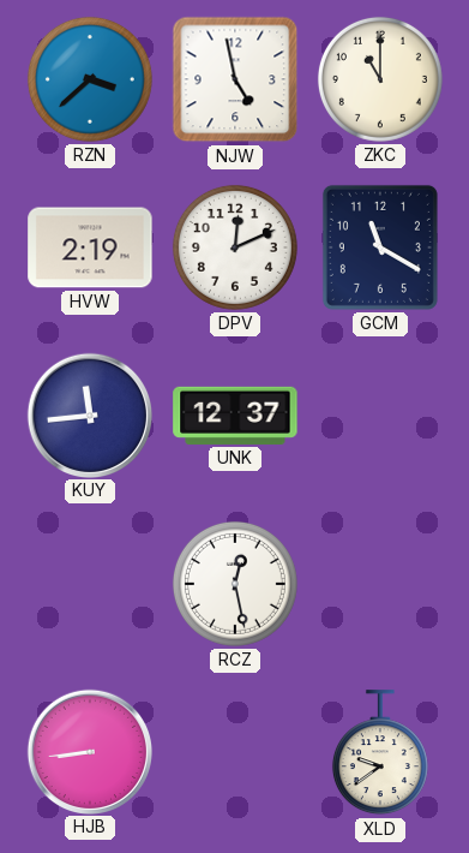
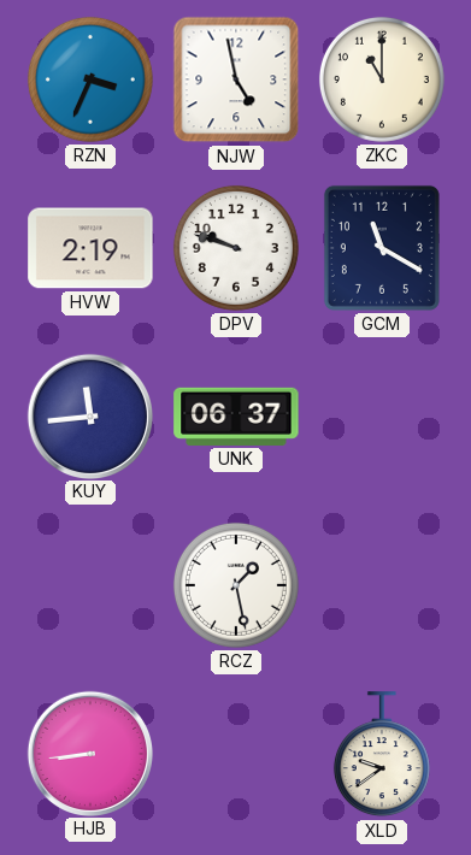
RZN: 3:38 -> 3:34
DPV: 12:11 -> 9:48
UNK: 12:37 -> 06:37
RCZ: 12:28 -> 1:28
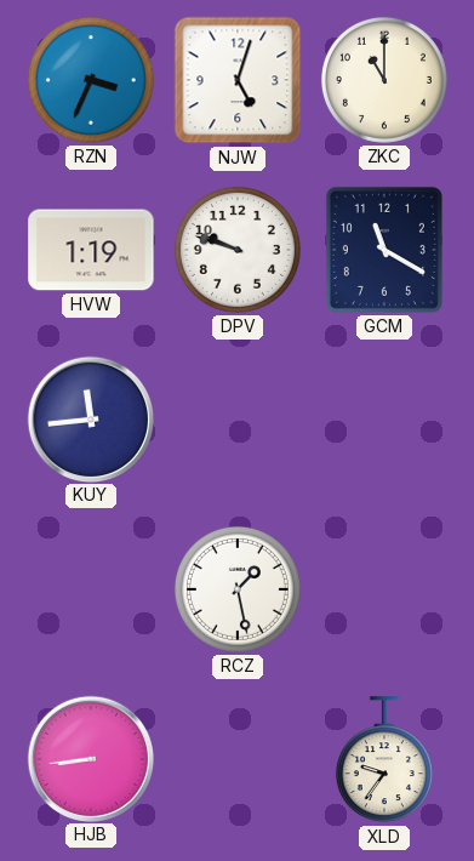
NJW: 4:58 -> 5:03
HVW: 2:19 -> 1:19
UNK: 06:37 -> none
XLD: 9:39 -> 9:36
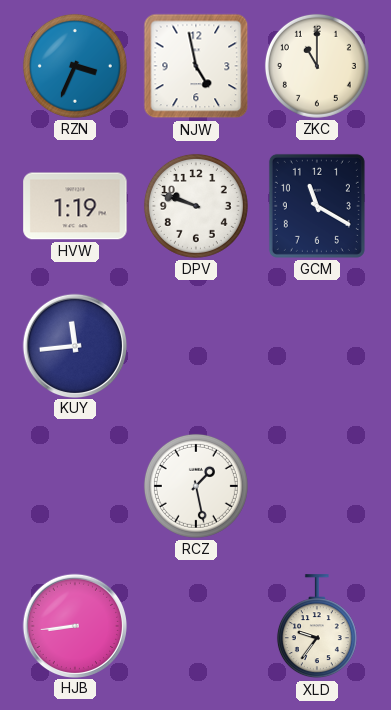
NJW: 5:03 -> 4:58
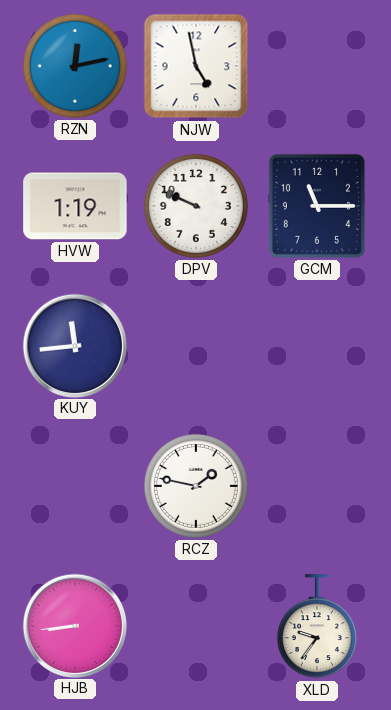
RZN: 3:34 -> 12:13
ZKC: 11:00 -> none
DPV: 9:48 -> 9:49
GCM: 11:20 -> 11:15
RCZ: 1:28 -> 1:47
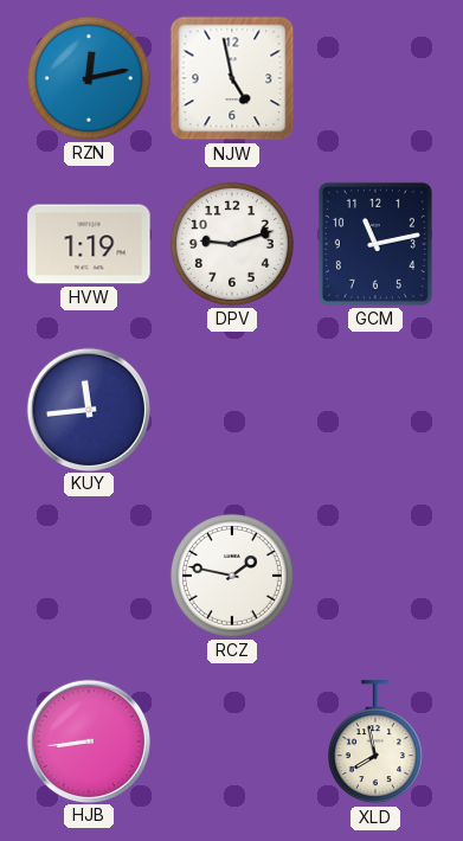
DPV: 9:49 -> 9:12
GCM: 11:15 -> 11:13
XLD: 9:36 -> 7:58
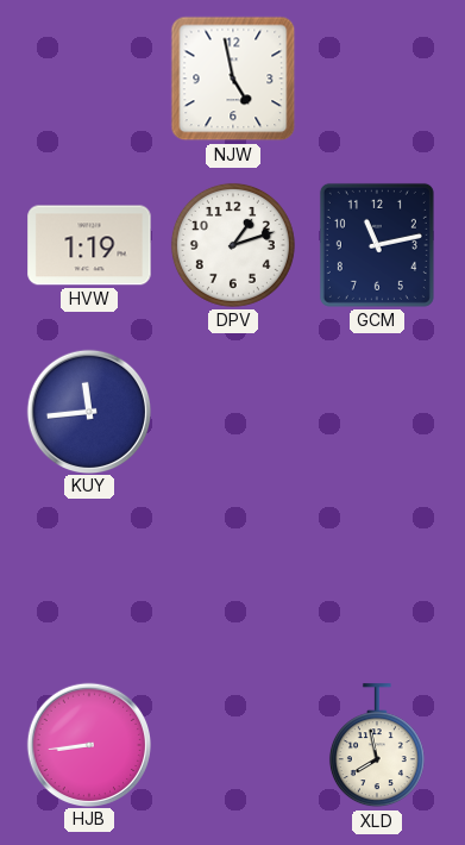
RZN: 12:13 -> none
DPV: 9:12 -> 1:12
RCZ: 1:47 -> none
